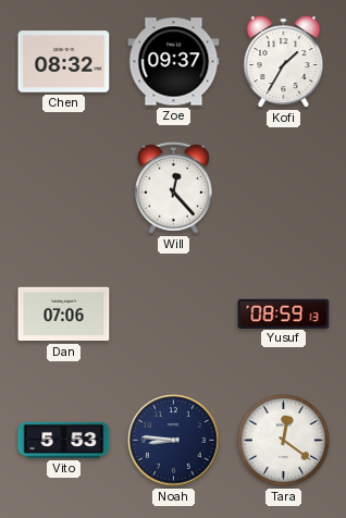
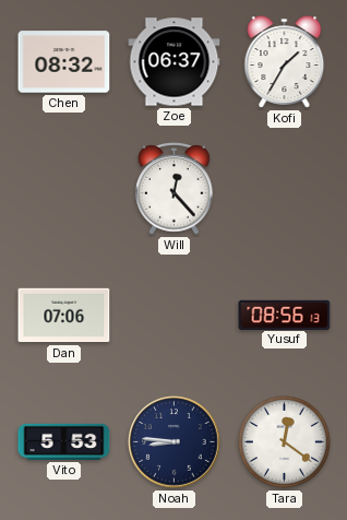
Zoe: 09:37 -> 06:37
Yusuf: 08:59 -> 08:56
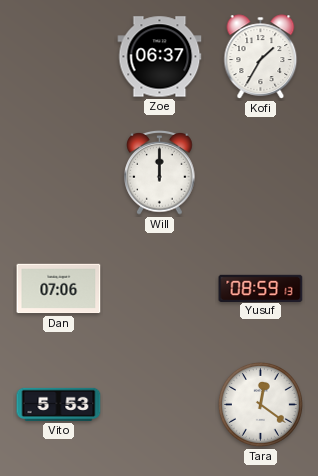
Chen: 08:32 -> none
Will: 12:23 -> 12:00
Yusuf: 08:56 -> 08:59
Noah: 8:46 -> none
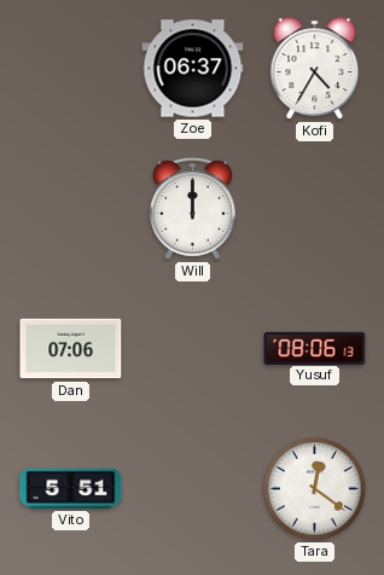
Kofi: 1:35 -> 4:35
Yusuf: 08:59 -> 08:06
Vito: 5:53 -> 5:51
